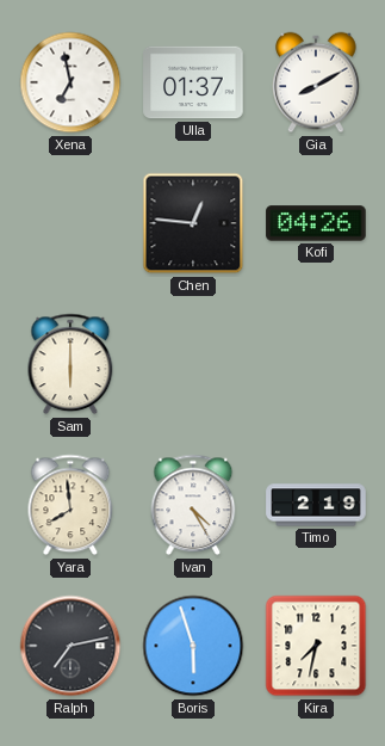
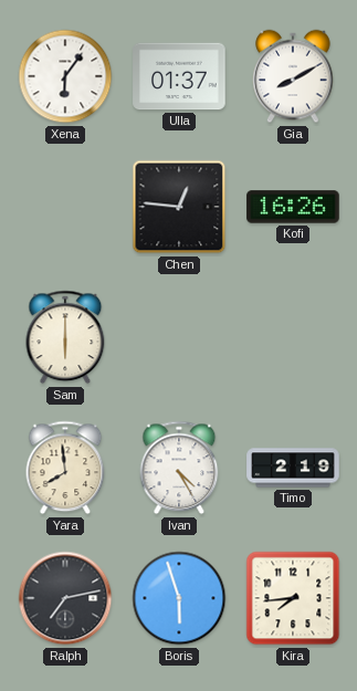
Xena: 6:58 -> 6:06
Kofi: 04:26 -> 16:26
Kira: 7:32 -> 7:44
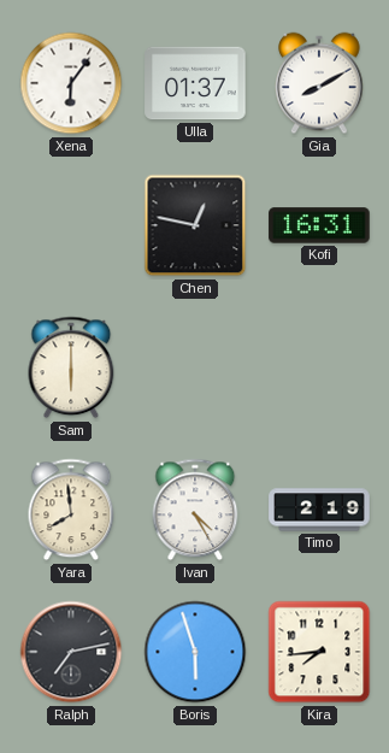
Chen: 12:46 -> 12:47
Kofi: 16:26 -> 16:31
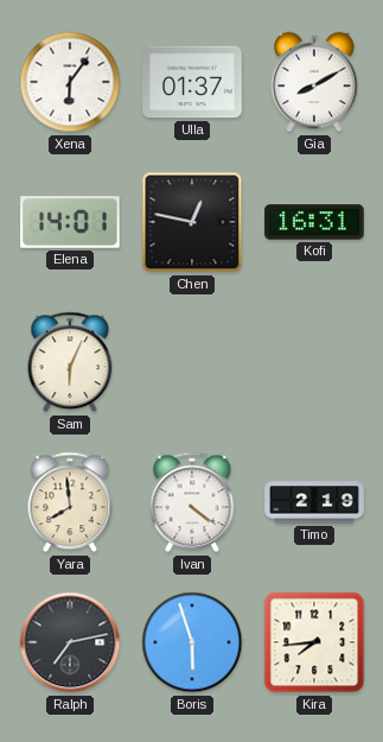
Elena: none -> 14:01
Sam: 6:00 -> 6:04
Ivan: 4:25 -> 4:21
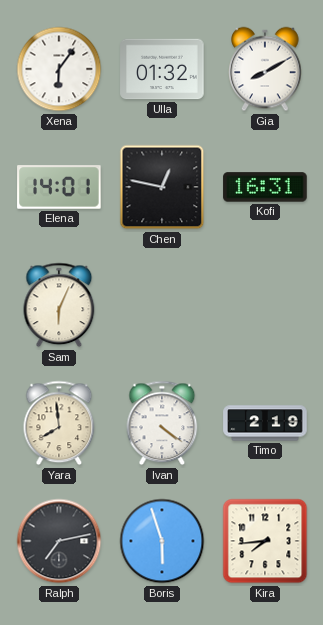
Ulla: 01:37 -> 01:32
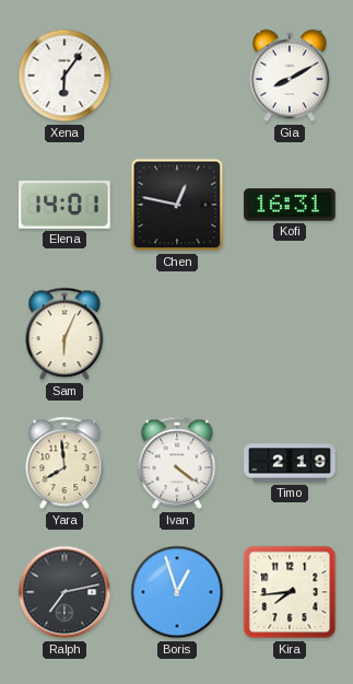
Ulla: 01:32 -> none
Boris: 5:57 -> 12:57
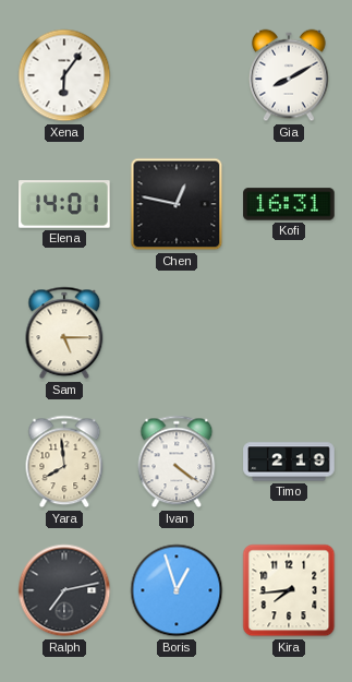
Sam: 6:04 -> 5:15
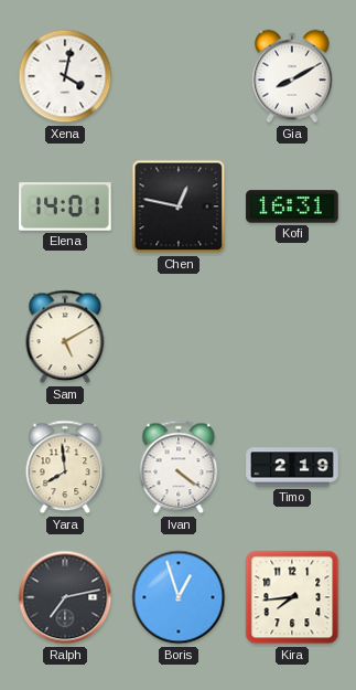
Xena: 6:06 -> 4:02
Sam: 5:15 -> 5:10
